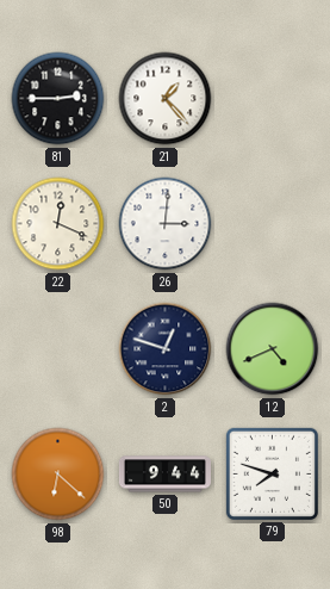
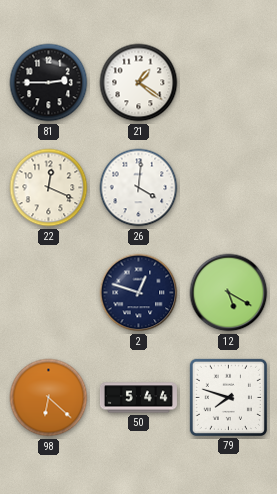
21: 1:23 -> 1:21
26: 3:01 -> 4:01
12: 4:41 -> 5:20
50: 9:44 -> 5:44
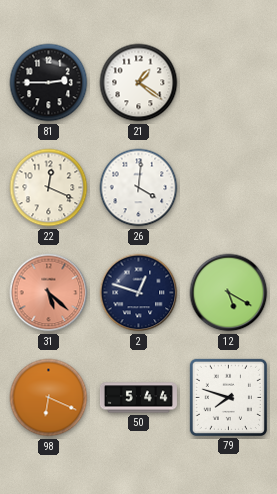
31: none -> 5:22
98: 6:22 -> 6:19
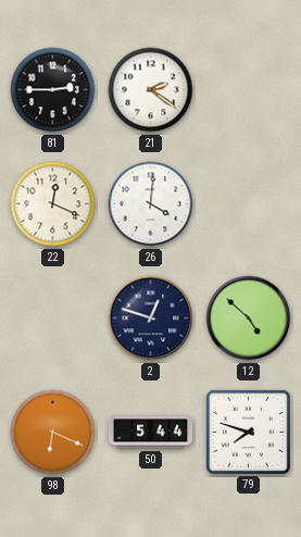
21: 1:21 -> 2:21
31: 5:22 -> none
12: 5:20 -> 4:52
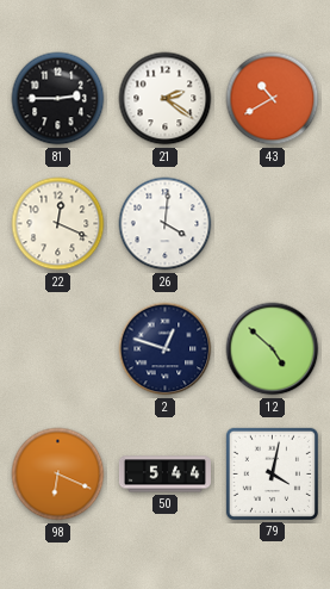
43: none -> 10:40
79: 7:48 -> 4:02
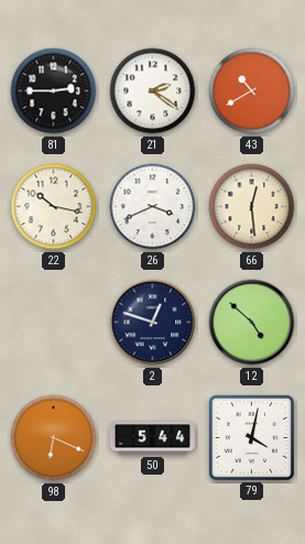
22: 12:19 -> 10:17
26: 4:01 -> 3:41
66: none -> 12:29
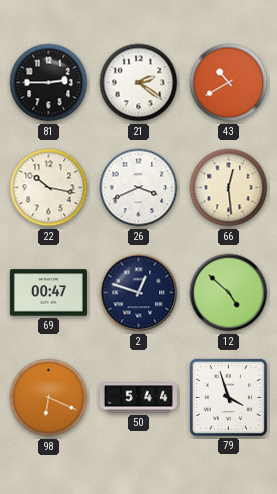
69: none -> 00:47
79: 4:02 -> 3:57
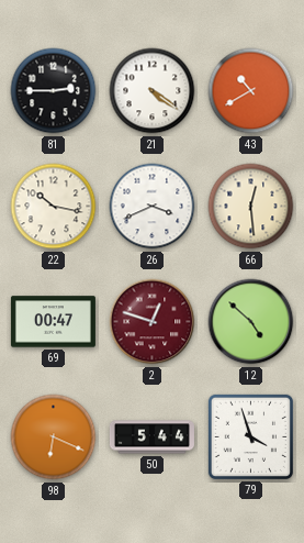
21: 2:21 -> 4:21
2 dial: navy -> burgundy
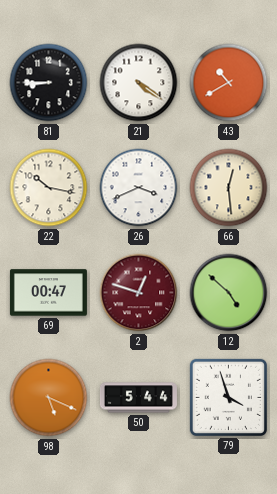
81: 2:45 -> 8:45
98: 6:19 -> 5:19
